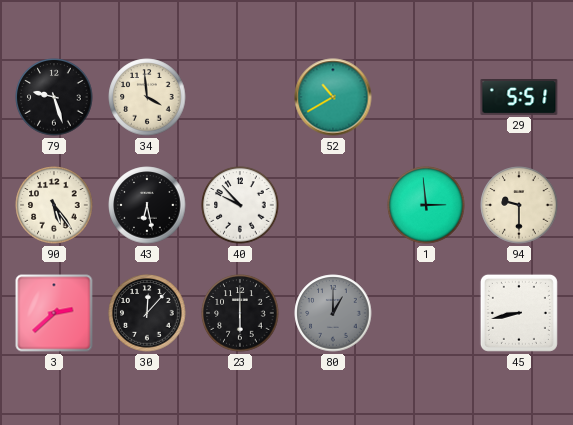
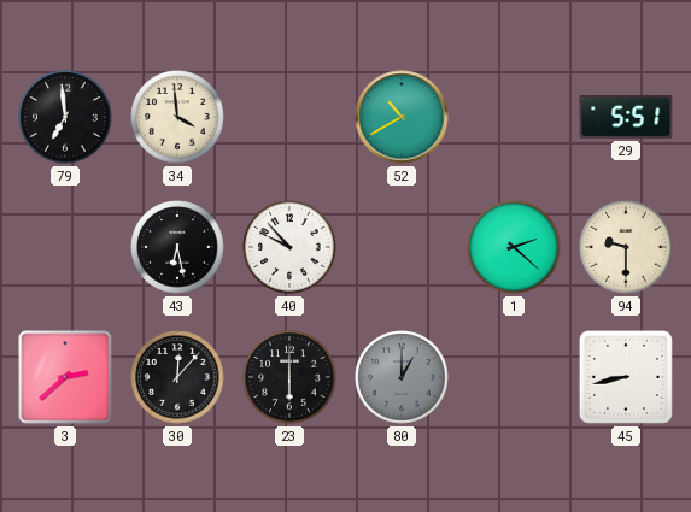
79: 9:27 -> 6:59
90: 5:24 -> none
1: 2:59 -> 2:22
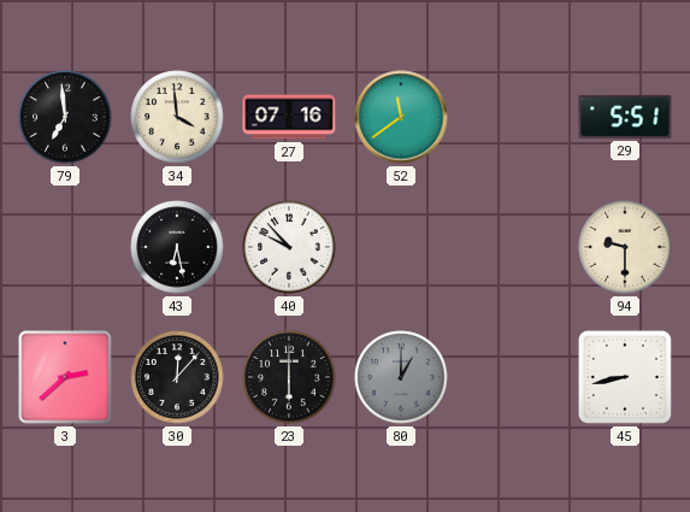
27: none -> 07:16
52: 10:40 -> 11:39
1: 2:22 -> none
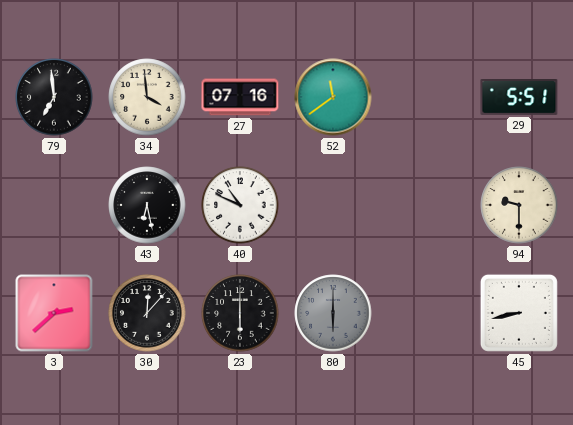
40: 9:53 -> 10:49
80: 1:00 -> 6:00
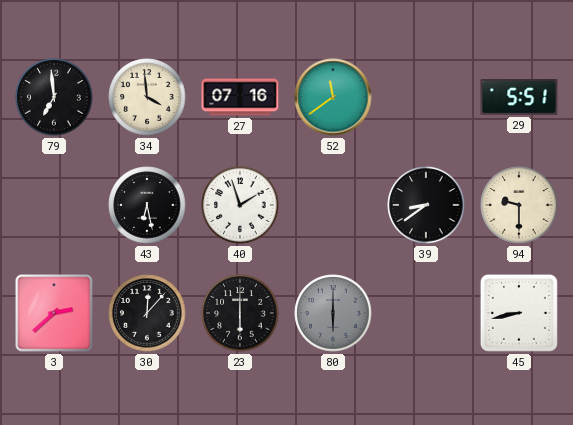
40: 10:49 -> 1:57
39: none -> 8:39
